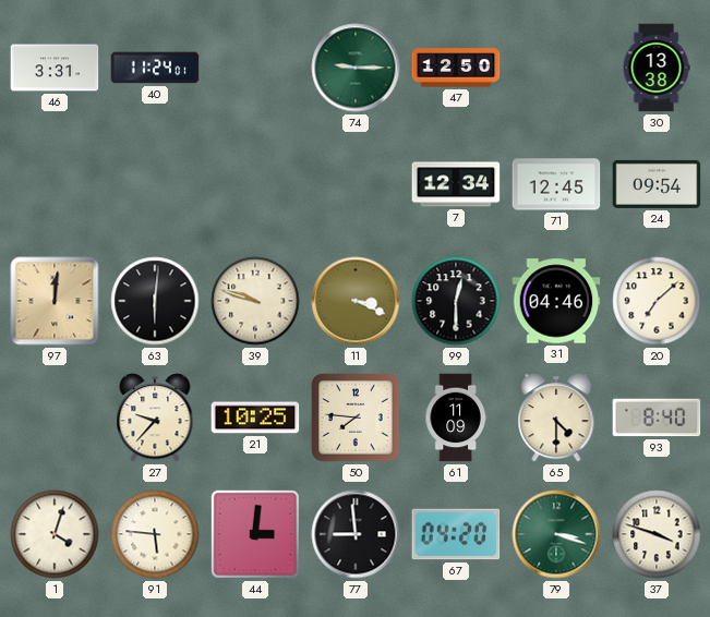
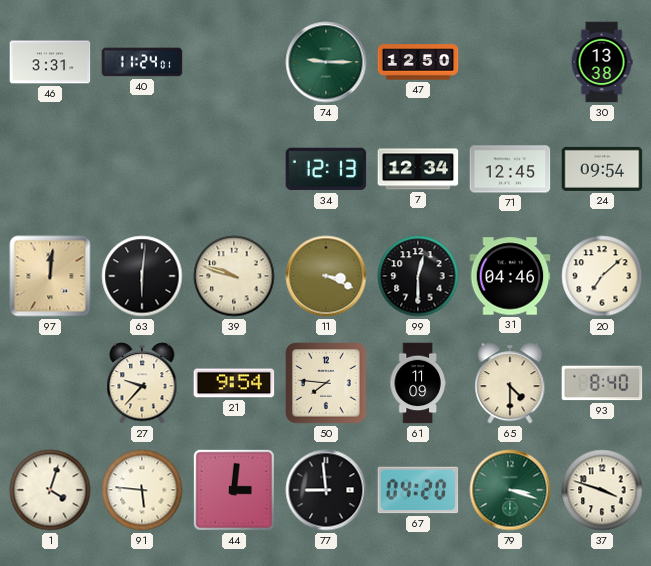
34: none -> 12:13
21: 10:25 -> 9:54
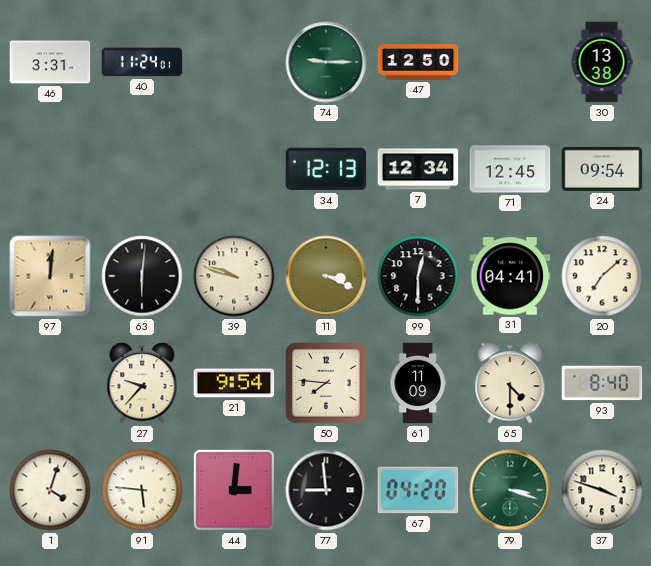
31: 04:46 -> 04:41
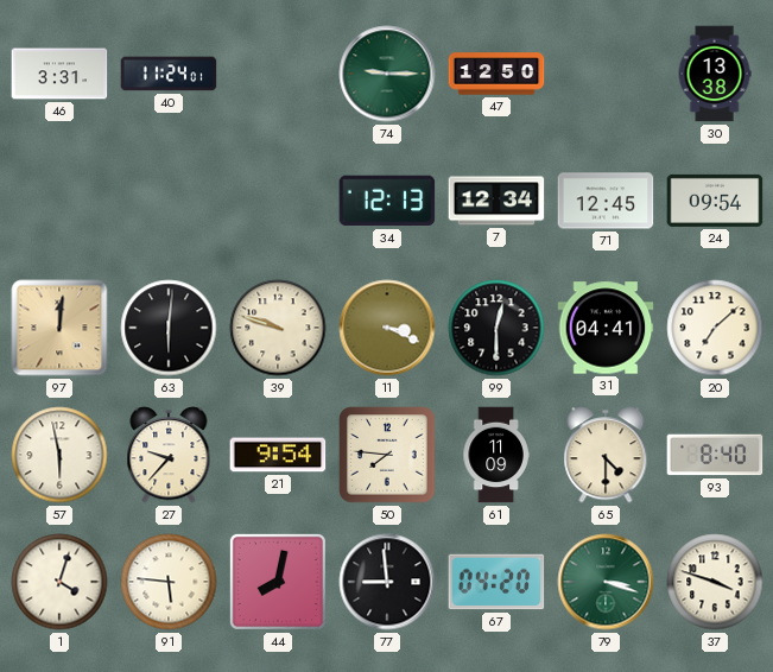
57: none -> 5:58
44: 3:01 -> 8:02
